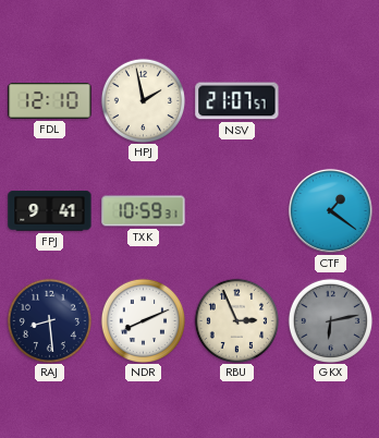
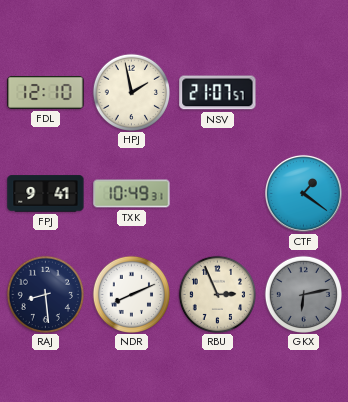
TXK: 10:59 -> 10:49
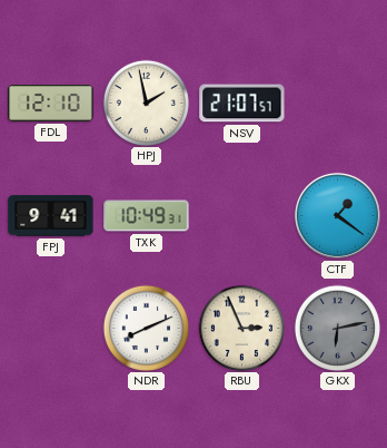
RAJ: 8:29 -> none
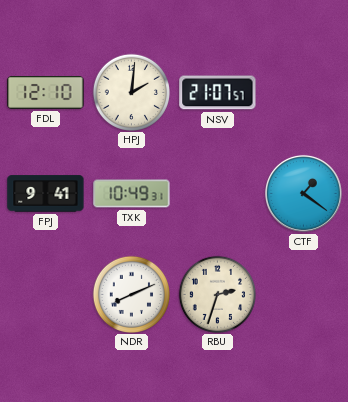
HPJ: 1:58 -> 2:01
RBU: 2:56 -> 2:33
GKX: 6:13 -> none
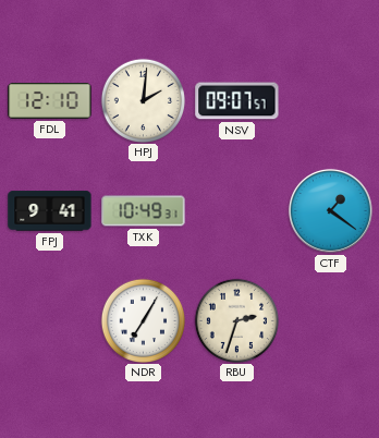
NSV: 21:07 -> 09:07
NDR: 8:11 -> 7:05
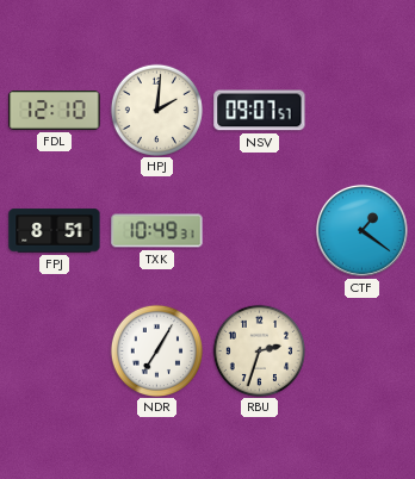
FPJ: 9:41 -> 8:51
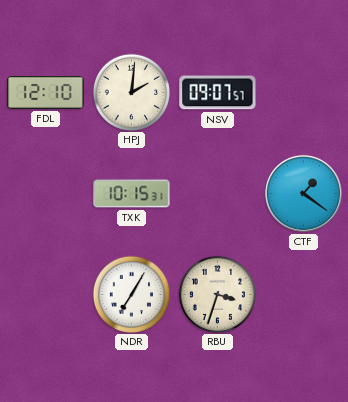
FPJ: 8:51 -> none
TXK: 10:49 -> 10:15
RBU: 2:33 -> 3:33
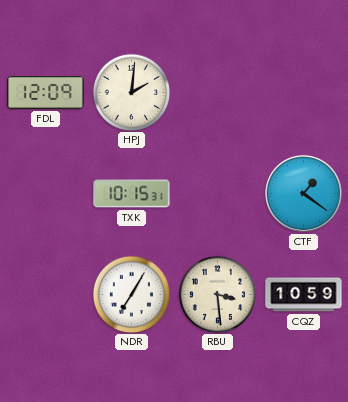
FDL: 12:10 -> 12:09
NSV: 09:07 -> none
RBU: 3:33 -> 3:29
CQZ: none -> 10:59
